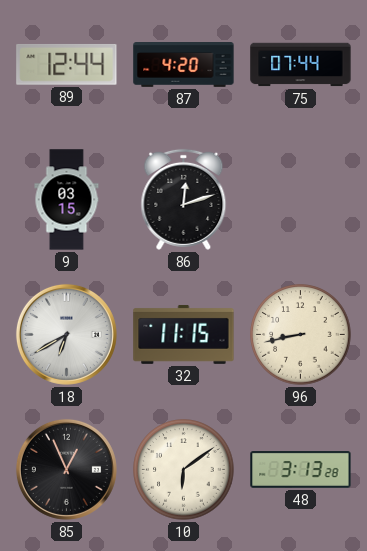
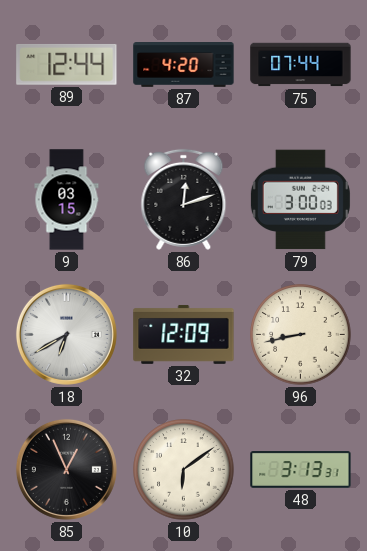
79: none -> 3:00
32: 11:15 -> 12:09
48: 3:13:28 -> 3:13:31
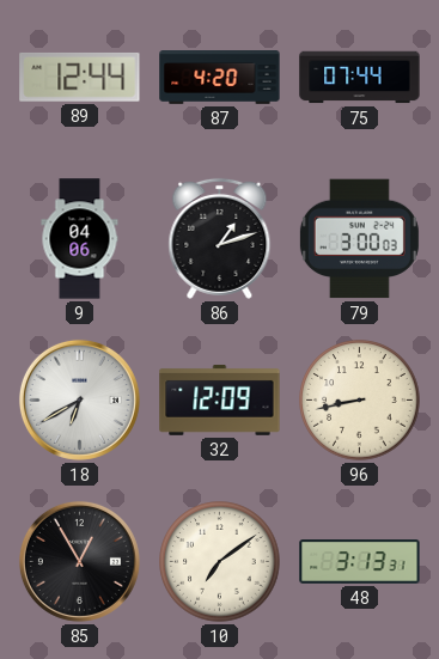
9: 03:15 -> 04:06
86: 12:12 -> 1:12
85: 12:56 -> 12:55
10: 6:09 -> 7:09
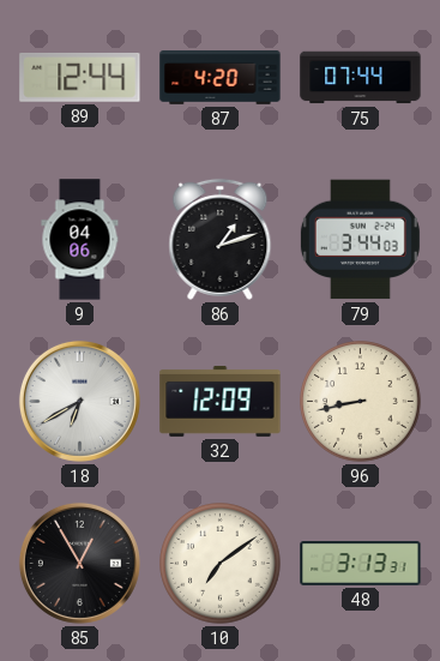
79: 3:00 -> 3:44
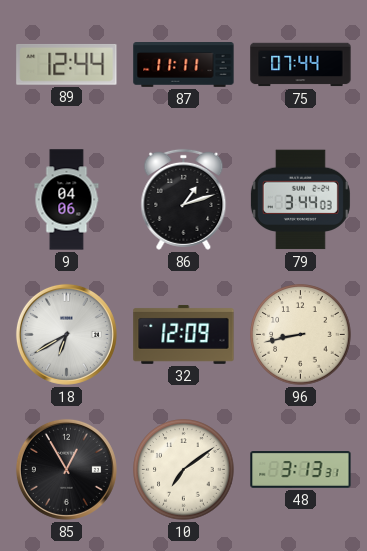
87: 4:20 -> 11:11
